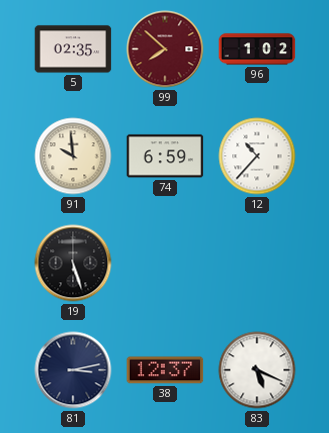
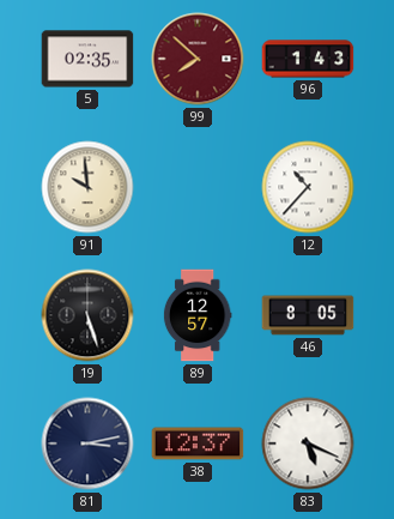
96: 1:02 -> 1:43
74: 6:59 -> none
89: none -> 12:57
46: none -> 8:05
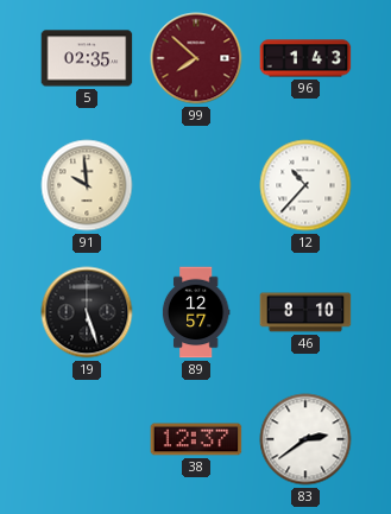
46: 8:05 -> 8:10
81: 3:13 -> none
83: 5:19 -> 2:39
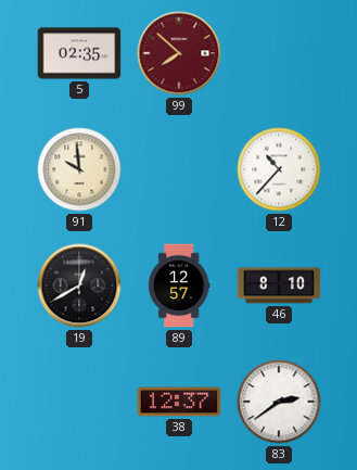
96: 1:43 -> none
19: 5:27 -> 12:40
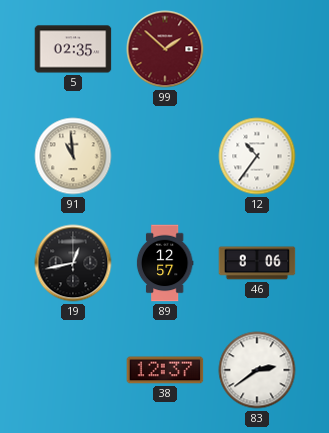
99: 7:52 -> 1:52
91: 9:59 -> 10:59
12: 10:37 -> 10:36
19: 12:40 -> 12:43
46: 8:10 -> 8:06
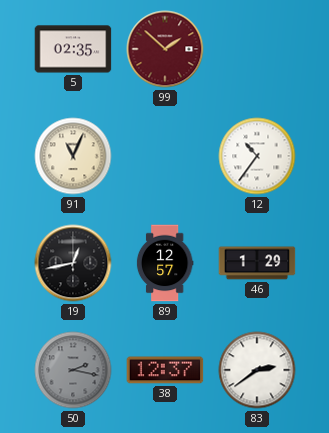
91: 10:59 -> 11:04
46: 8:06 -> 1:29
50: none -> 2:17
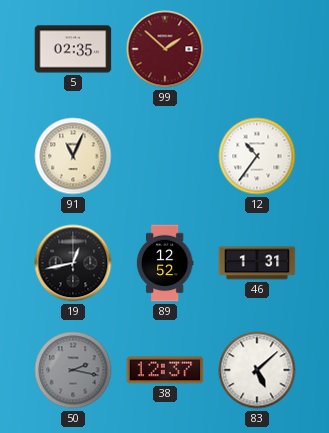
89: 12:57 -> 12:52
46: 1:29 -> 1:31
83: 2:39 -> 5:08
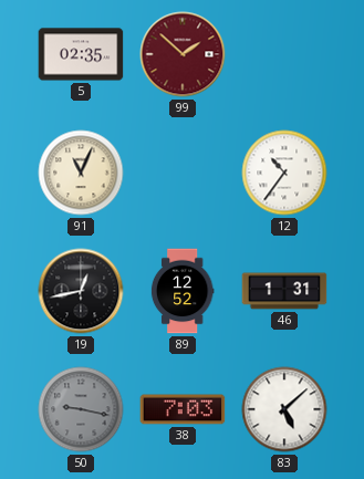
50: 2:17 -> 9:17
38: 12:37 -> 7:03
